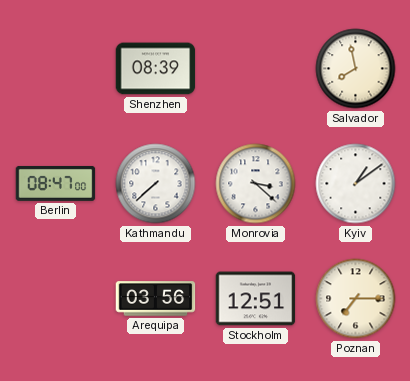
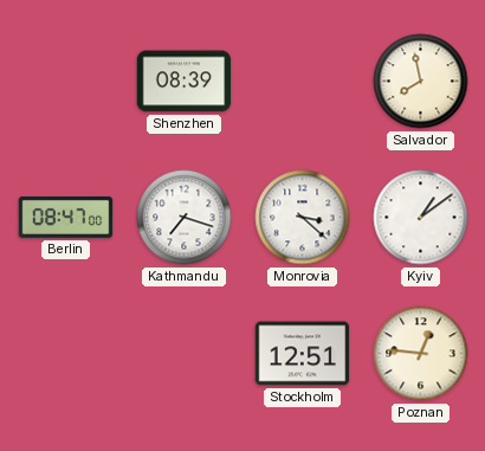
Kathmandu: 7:38 -> 7:18
Arequipa: 03:56 -> none
Poznan: 7:15 -> 12:46
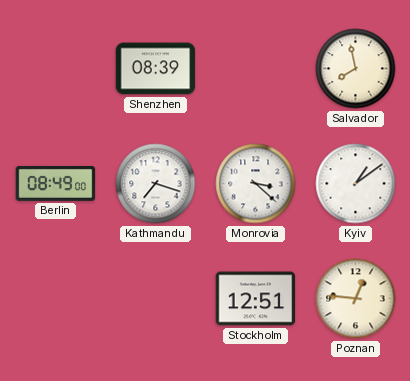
Berlin: 08:47 -> 08:49
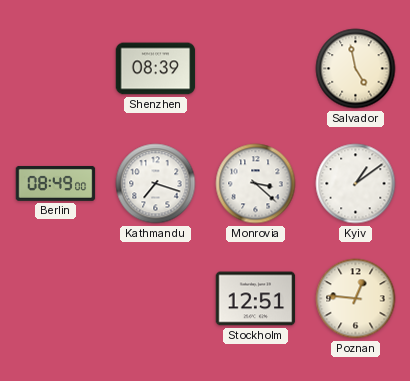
Salvador: 7:58 -> 4:58
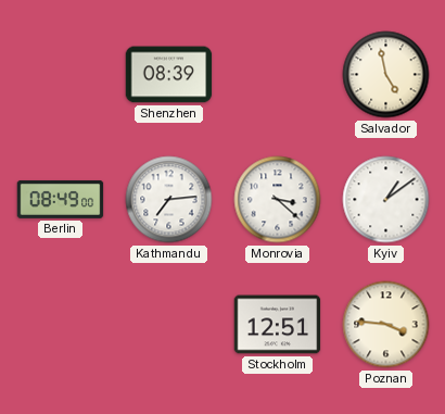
Kathmandu: 7:18 -> 7:14
Poznan: 12:46 -> 3:46
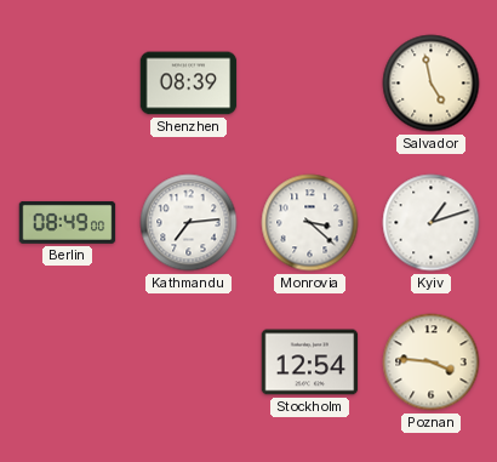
Kyiv: 1:09 -> 1:12
Stockholm: 12:51 -> 12:54
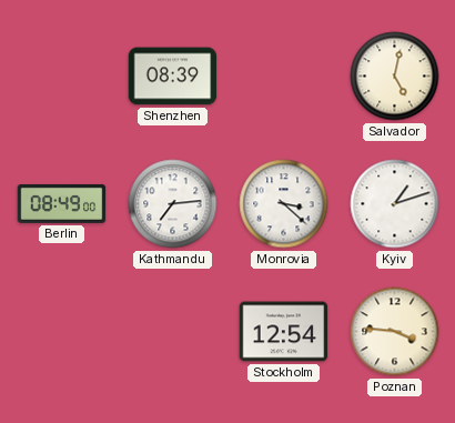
Salvador: 4:58 -> 5:02
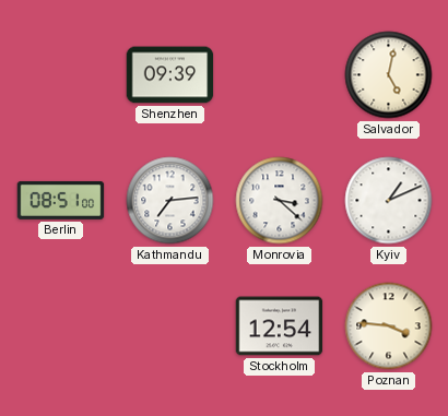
Shenzhen: 08:39 -> 09:39
Berlin: 08:49 -> 08:51
Kyiv: 1:12 -> 1:11
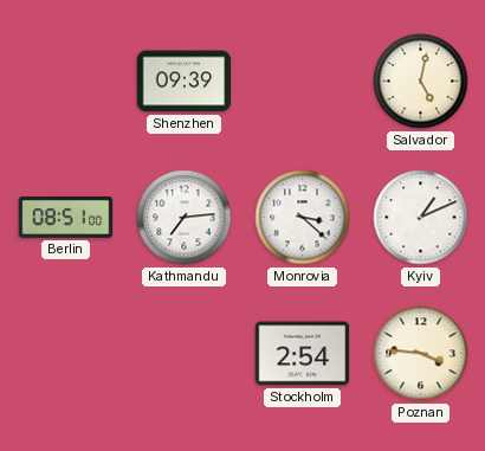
Stockholm: 12:54 -> 2:54
